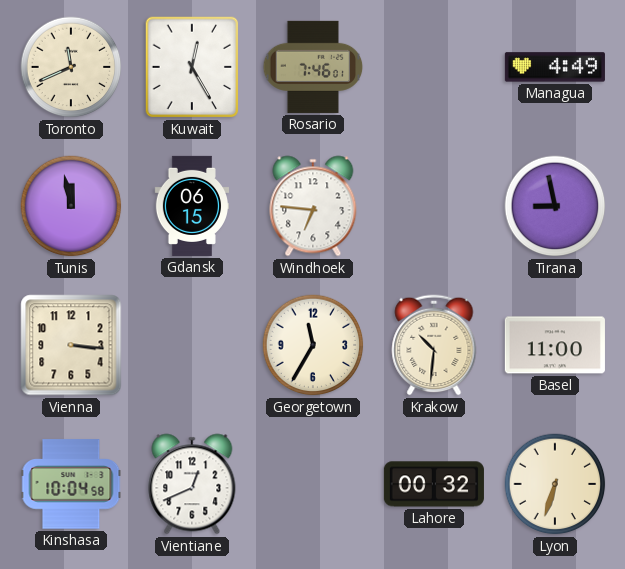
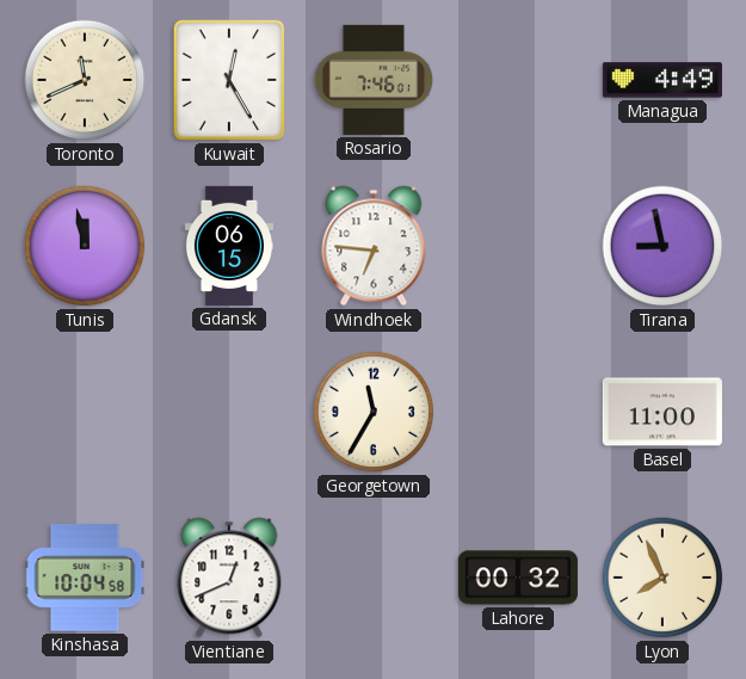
Vienna: 3:16 -> none
Krakow: 10:31 -> none
Lyon: 6:33 -> 7:56
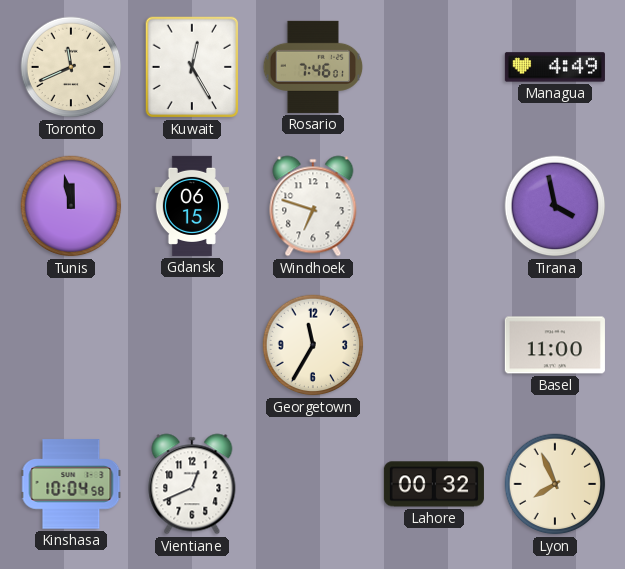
Windhoek: 6:46 -> 6:48
Tirana: 8:58 -> 3:58
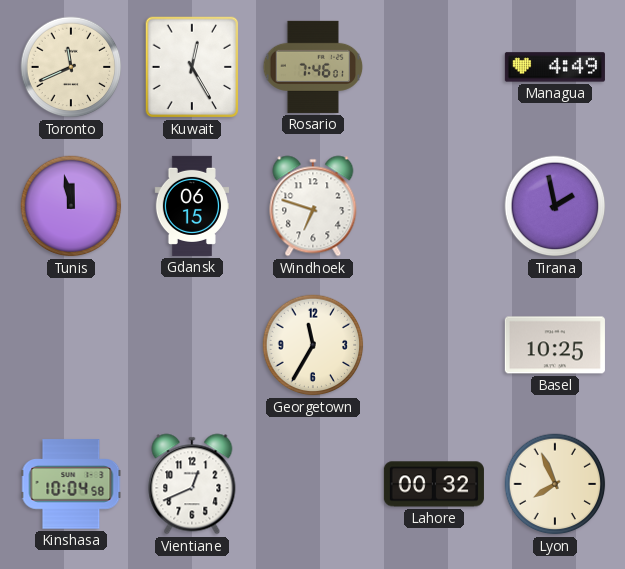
Tirana: 3:58 -> 1:58
Basel: 11:00 -> 10:25
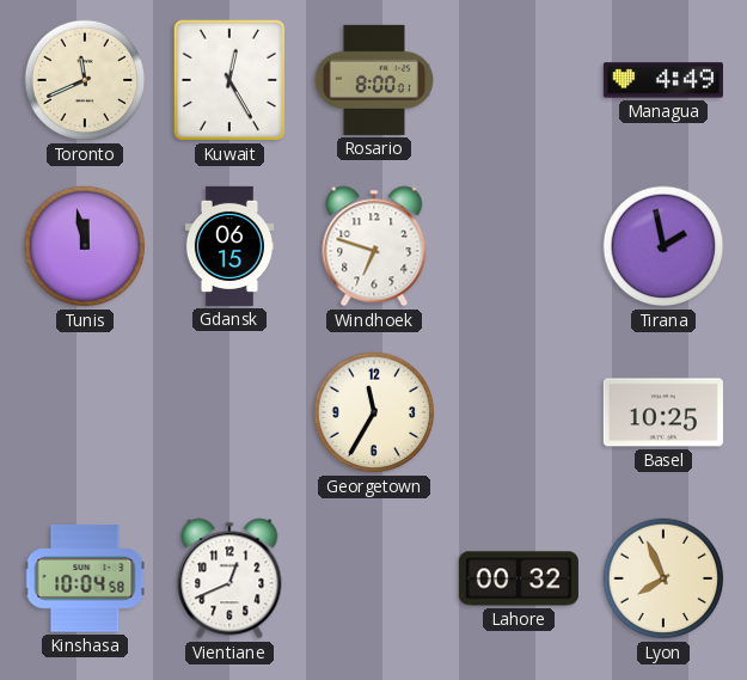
Rosario: 7:46 -> 8:00
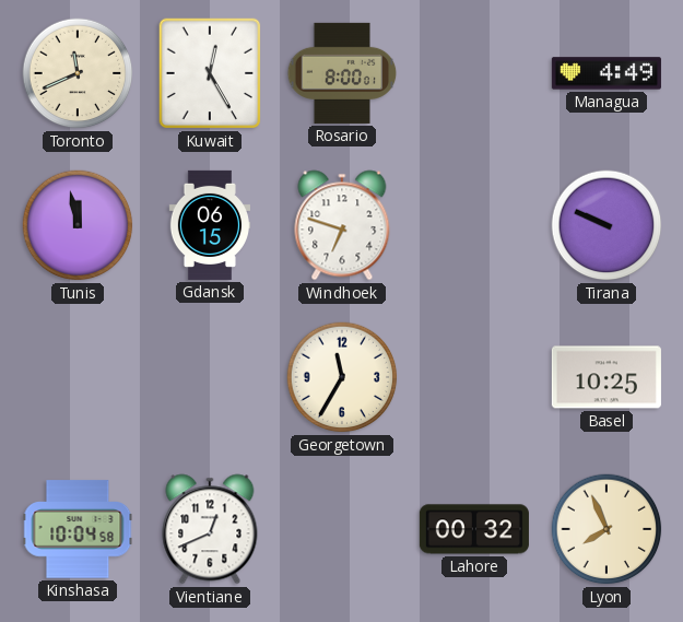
Tirana: 1:58 -> 9:49
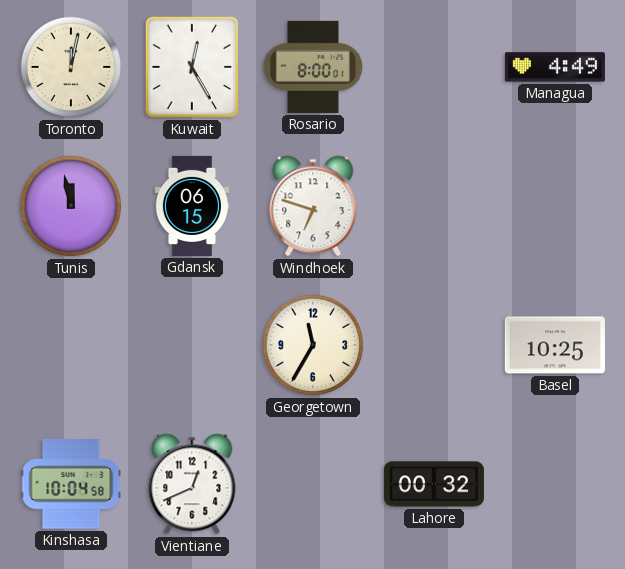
Toronto: 11:41 -> 12:02
Tirana: 9:49 -> none
Lyon: 7:56 -> none
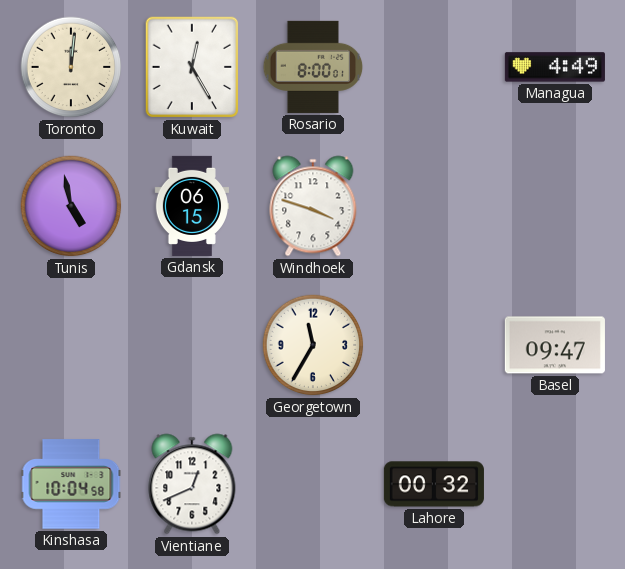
Toronto: 12:02 -> 12:01
Tunis: 11:58 -> 4:58
Windhoek: 6:48 -> 3:48
Basel: 10:25 -> 09:47
